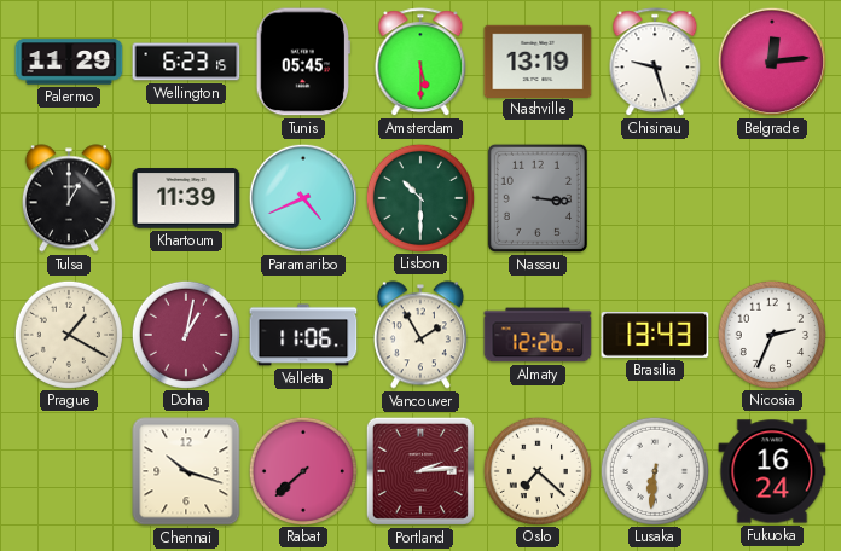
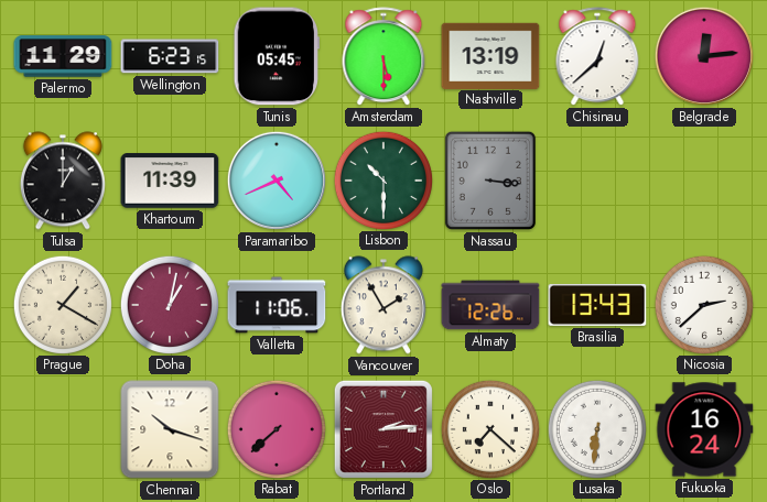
Chisinau: 9:27 -> 12:38
Nicosia: 2:34 -> 2:38
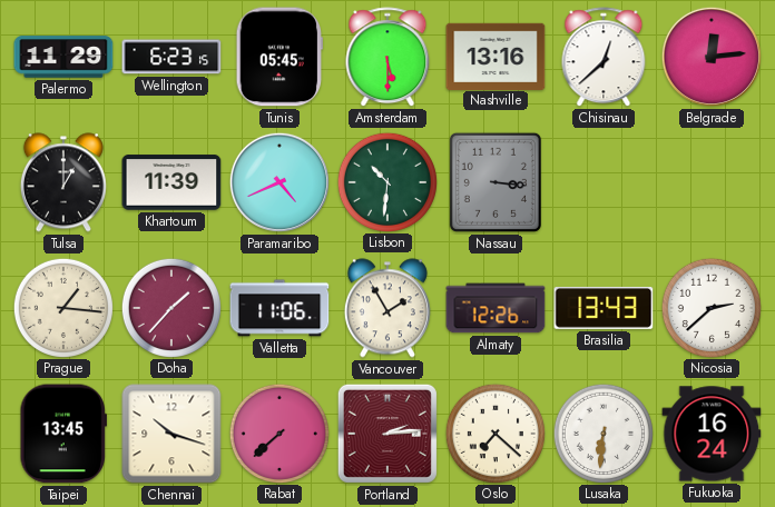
Nashville: 13:19 -> 13:16
Lisbon: 10:30 -> 10:31
Prague: 1:20 -> 1:16
Doha: 1:02 -> 1:37
Taipei: none -> 13:45
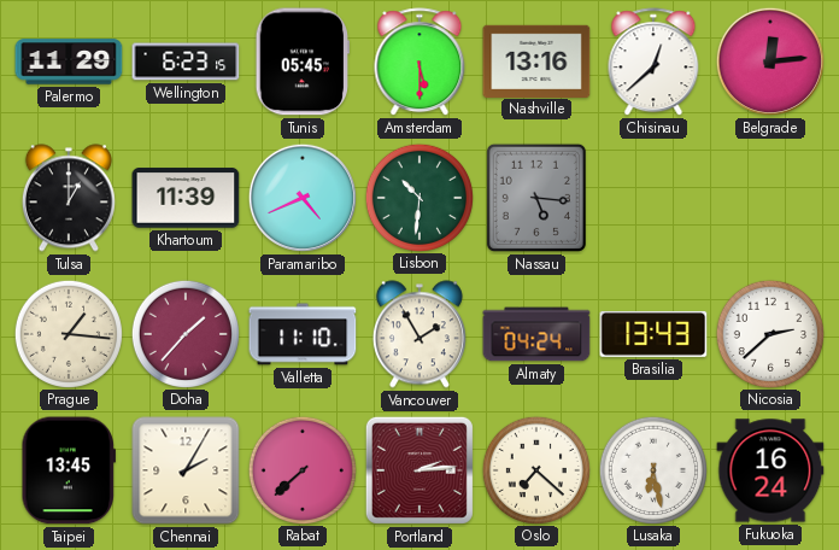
Nassau: 3:16 -> 5:16
Valletta: 11:06 -> 11:10
Almaty: 12:26 -> 04:24
Chennai: 10:18 -> 2:05
Lusaka: 6:31 -> 6:28
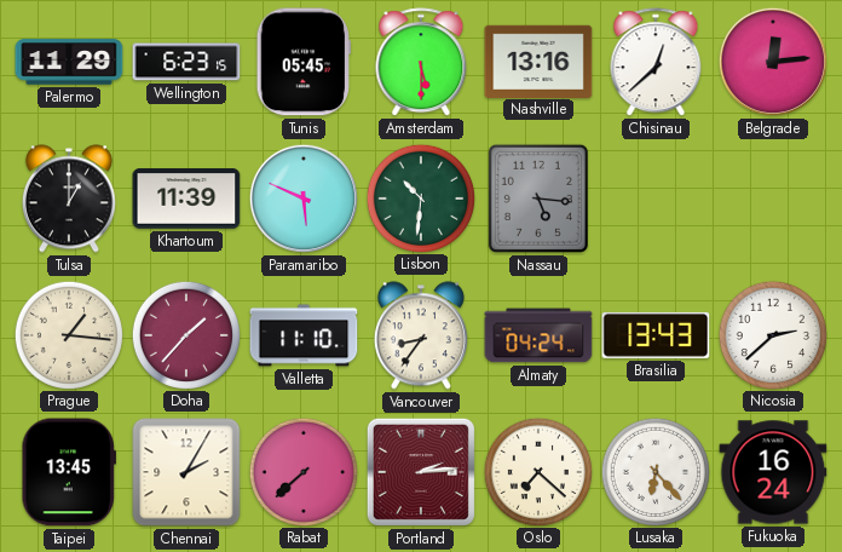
Paramaribo: 4:41 -> 5:49
Vancouver: 1:55 -> 8:36
Lusaka: 6:28 -> 6:23
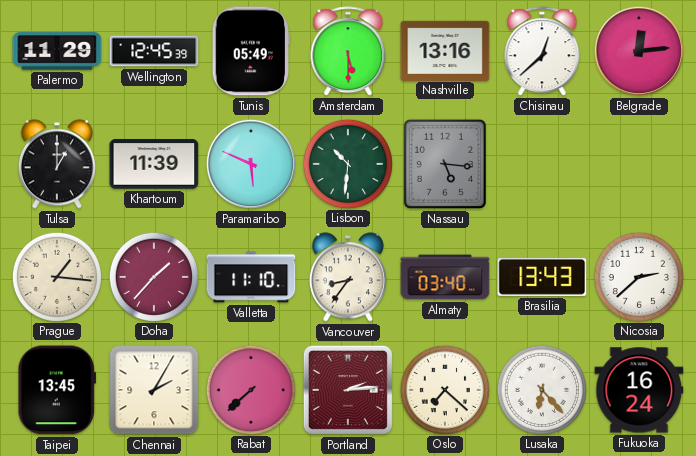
Wellington: 6:23 -> 12:45
Tunis: 05:45 -> 05:49
Almaty: 04:24 -> 03:40
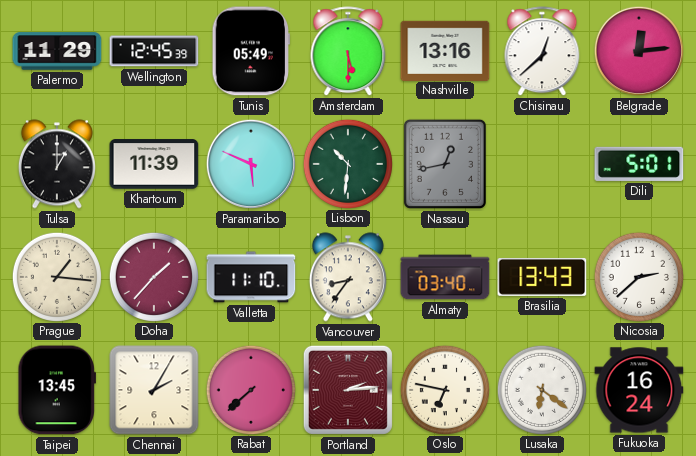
Nassau: 5:16 -> 12:43
Dili: none -> 5:01
Oslo: 7:22 -> 6:47
Lusaka: 6:23 -> 6:21
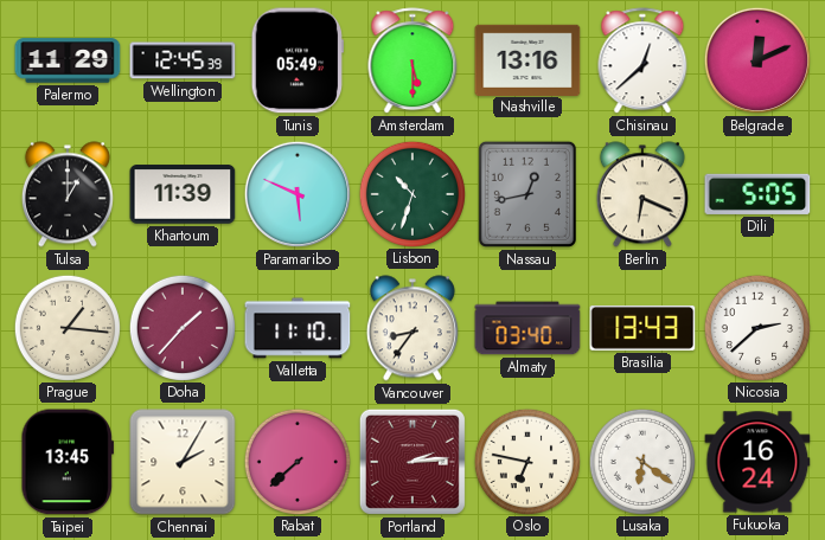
Belgrade: 12:14 -> 12:11
Lisbon: 10:31 -> 10:33
Berlin: none -> 6:19
Dili: 5:01 -> 5:05
